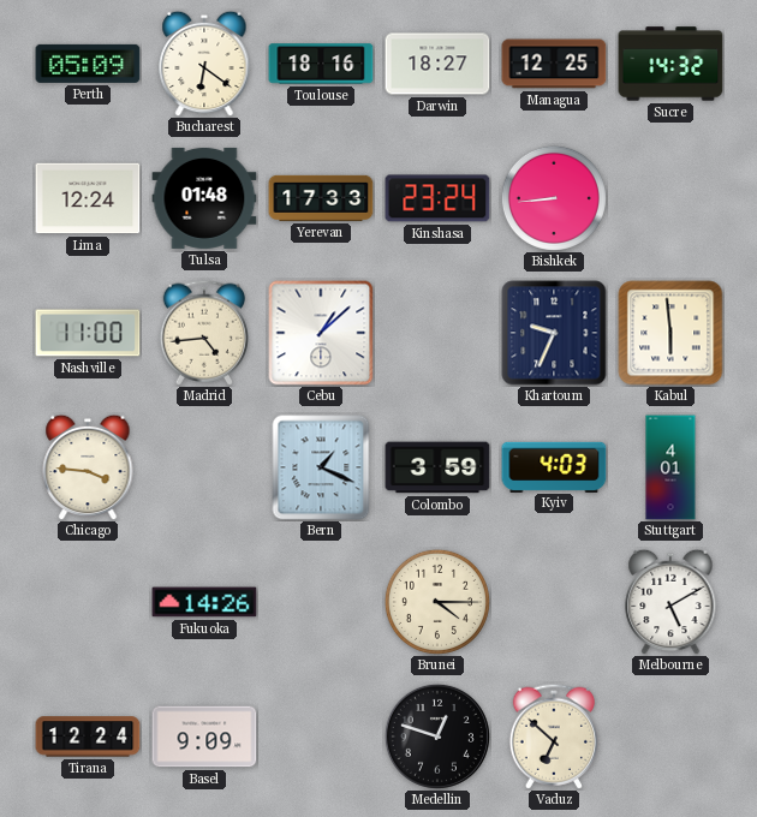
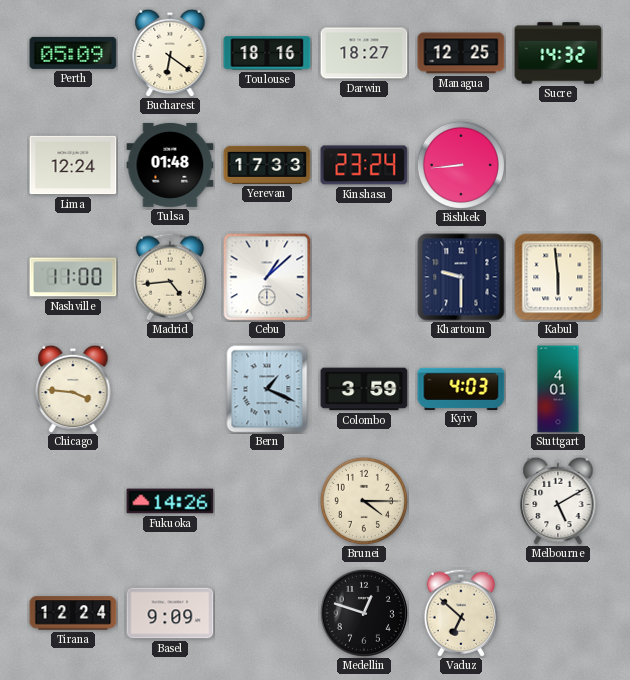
Khartoum: 9:34 -> 9:30
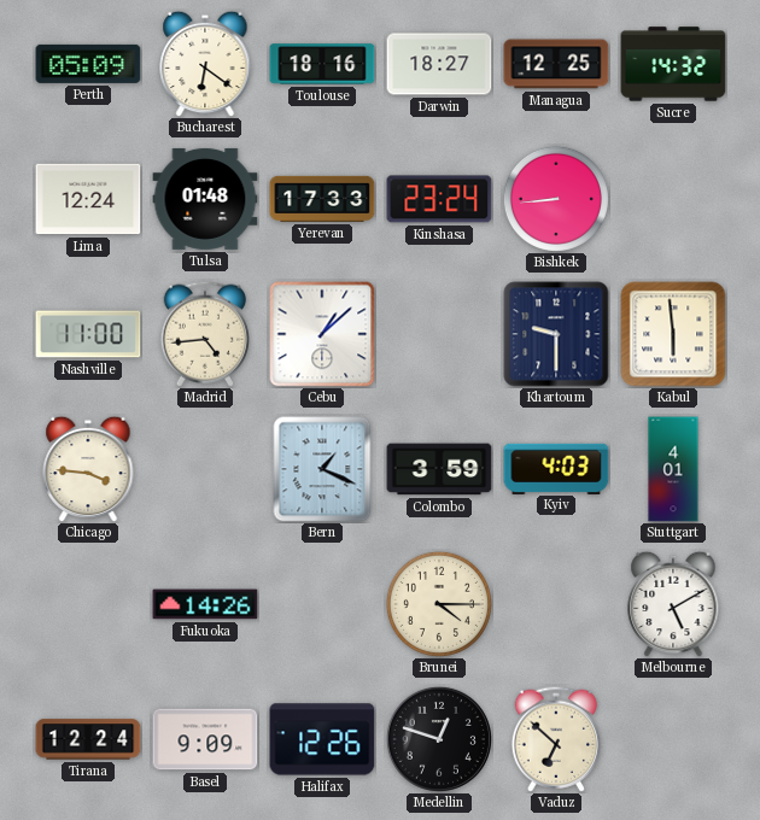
Halifax: none -> 12:26
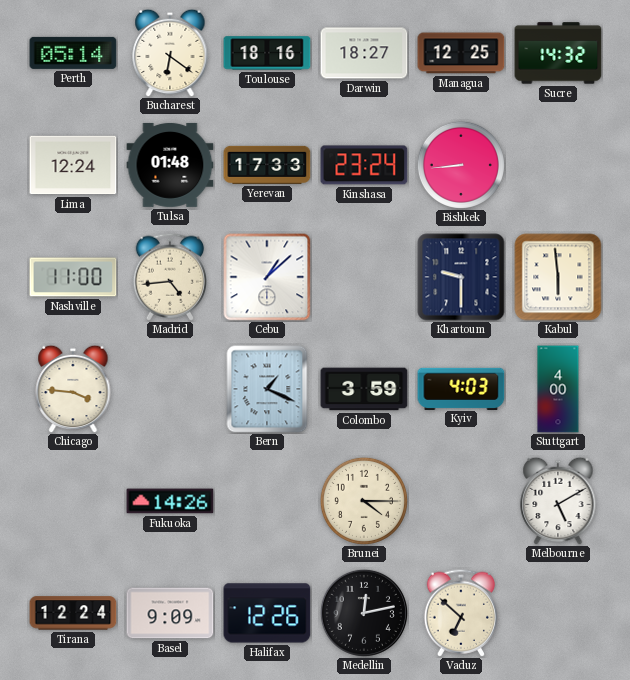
Perth: 05:09 -> 05:14
Stuttgart: 4:01 -> 4:00
Medellin: 12:48 -> 12:13
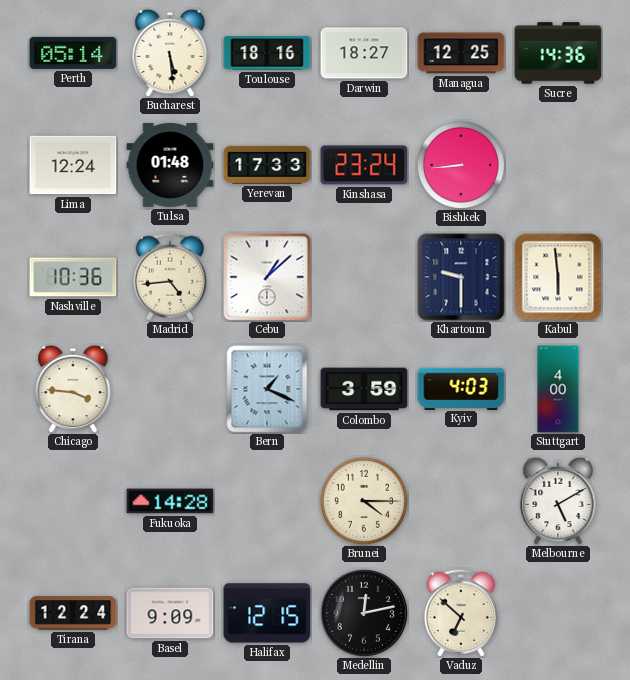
Bucharest: 6:21 -> 5:29
Sucre: 14:32 -> 14:36
Nashville: 11:00 -> 10:36
Fukuoka: 14:26 -> 14:28
Halifax: 12:26 -> 12:15
